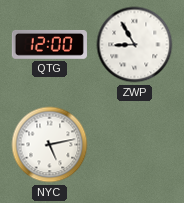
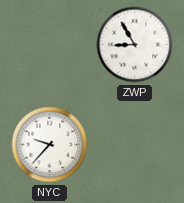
QTG: 12:00 -> none
NYC: 5:13 -> 9:37
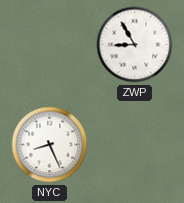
NYC: 9:37 -> 8:26
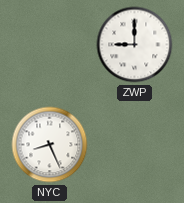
ZWP: 8:55 -> 9:00
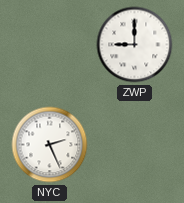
NYC: 8:26 -> 2:26
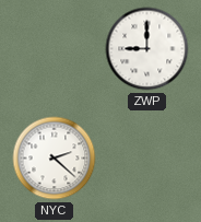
NYC: 2:26 -> 2:22
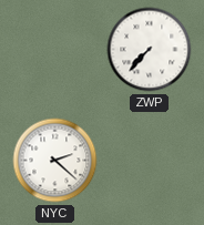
ZWP: 9:00 -> 7:37
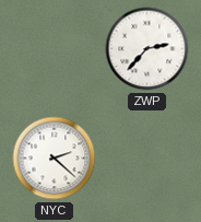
ZWP: 7:37 -> 2:37
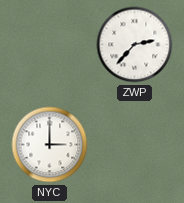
NYC: 2:22 -> 3:00
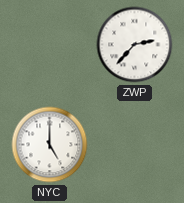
NYC: 3:00 -> 5:00
